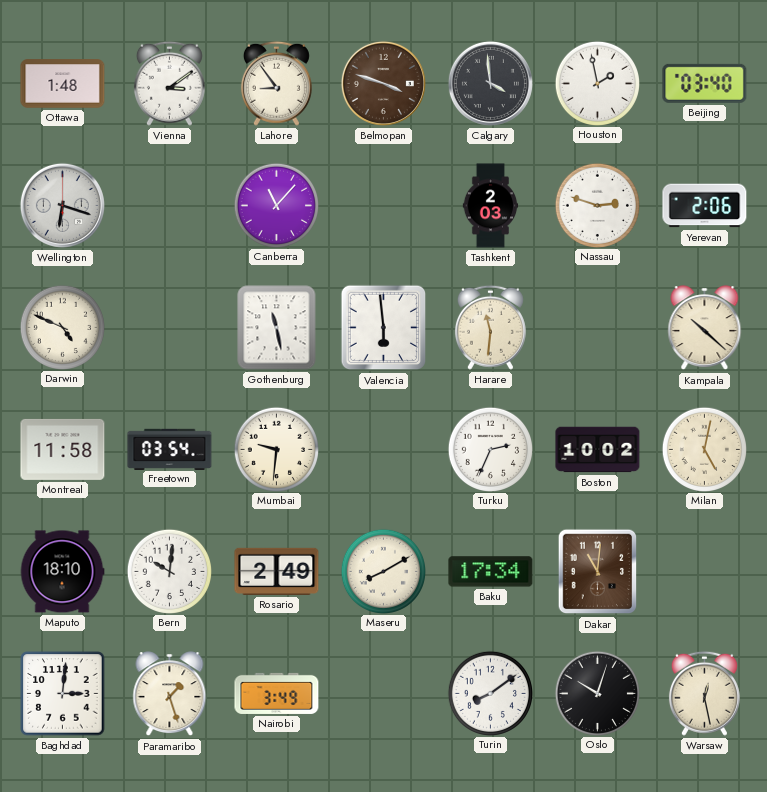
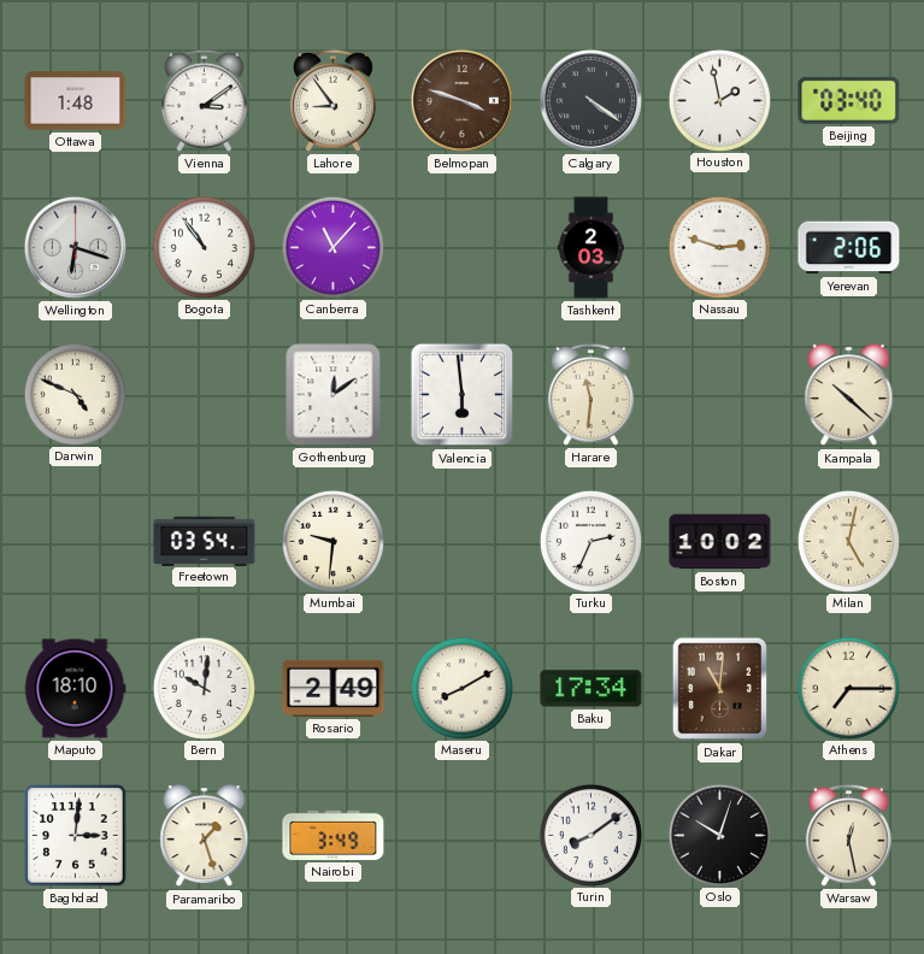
Calgary: 3:59 -> 4:21
Bogota: none -> 10:54
Gothenburg: 11:28 -> 12:09
Montreal: 11:58 -> none
Athens: none -> 7:15
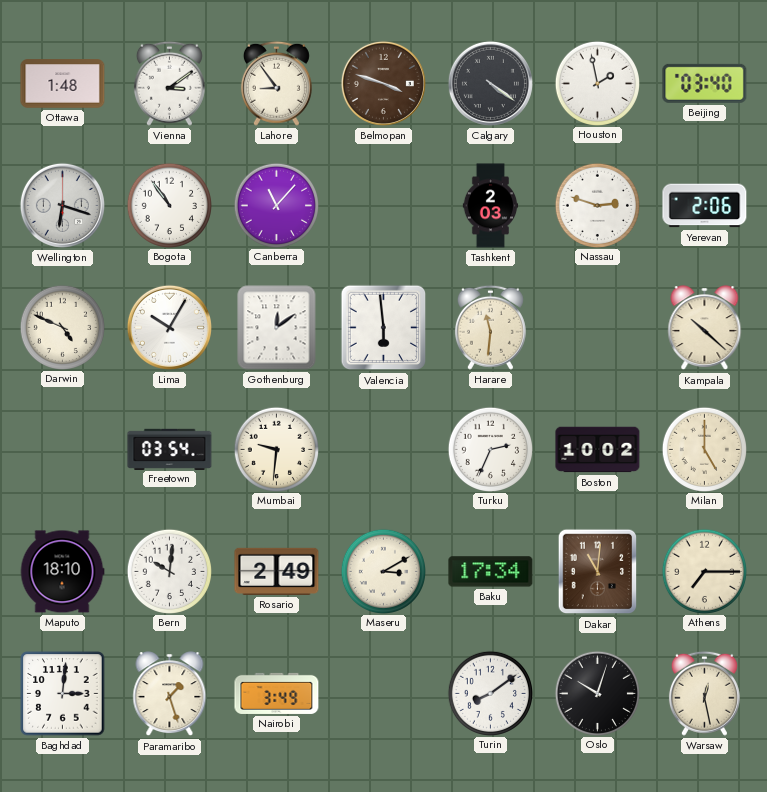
Lima: none -> 10:05
Milan: 5:02 -> 5:00
Maseru: 8:10 -> 3:10
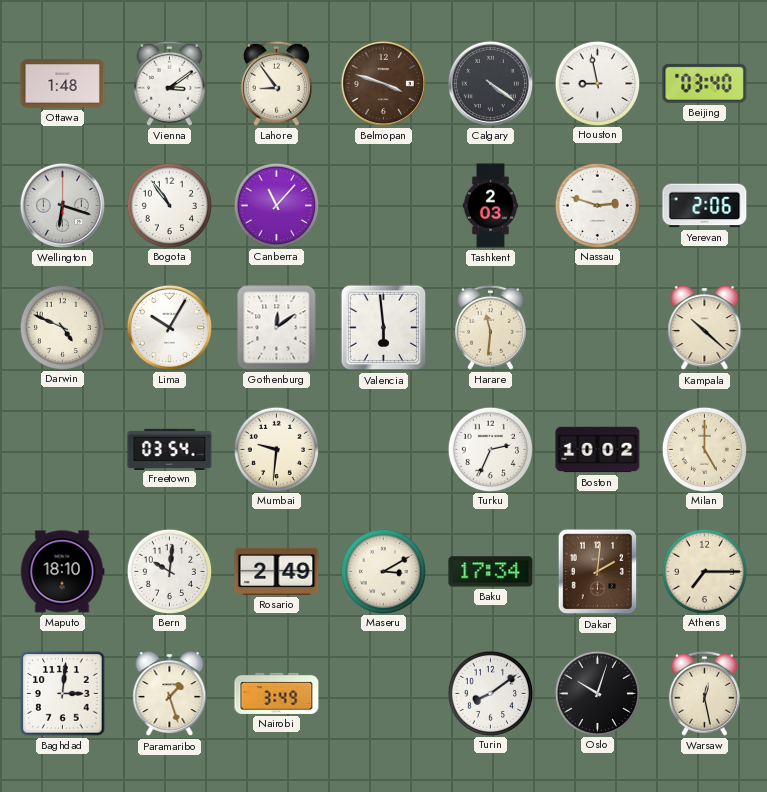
Houston: 1:58 -> 8:58
Dakar: 11:01 -> 2:01
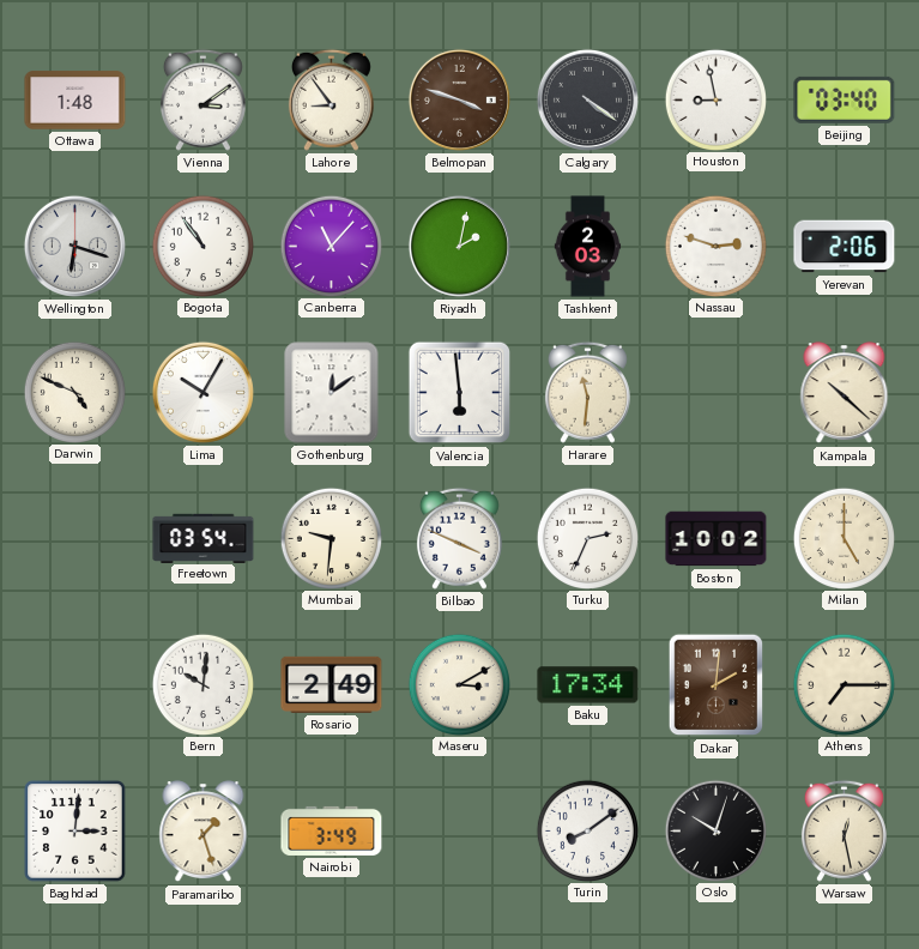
Riyadh: none -> 2:02
Bilbao: none -> 3:49
Maputo: 18:10 -> none
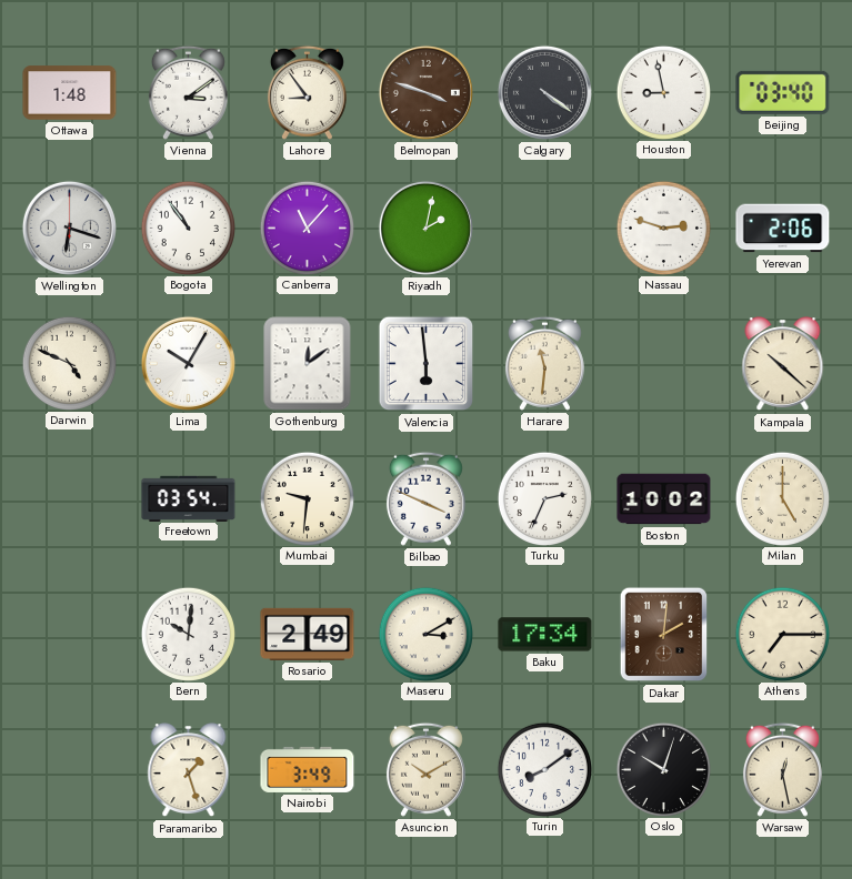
Tashkent: 2:03 -> none
Baghdad: 3:01 -> none
Asuncion: none -> 10:10
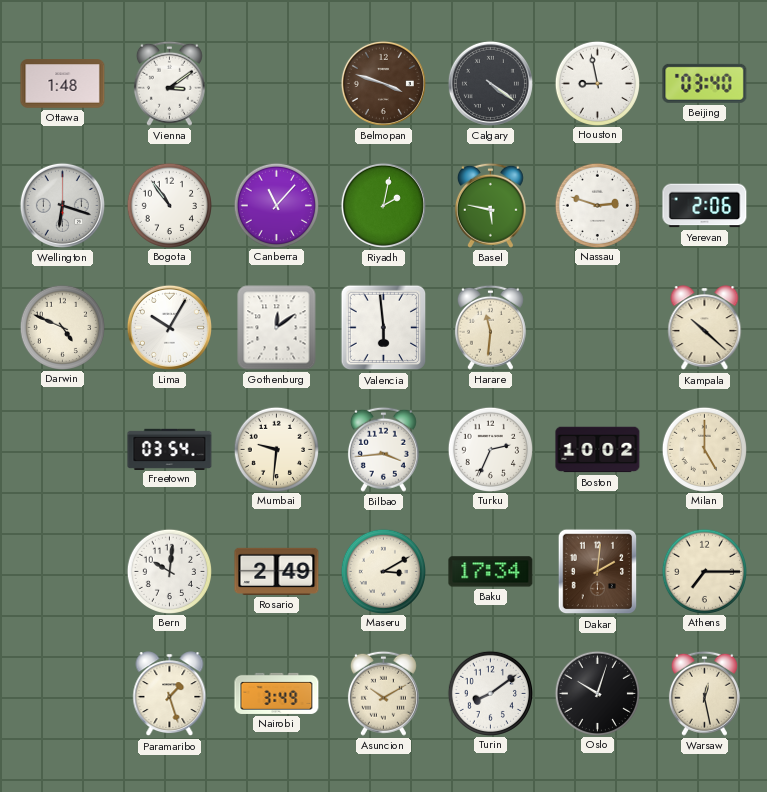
Lahore: 8:54 -> none
Basel: none -> 5:47
Bilbao: 3:49 -> 3:44
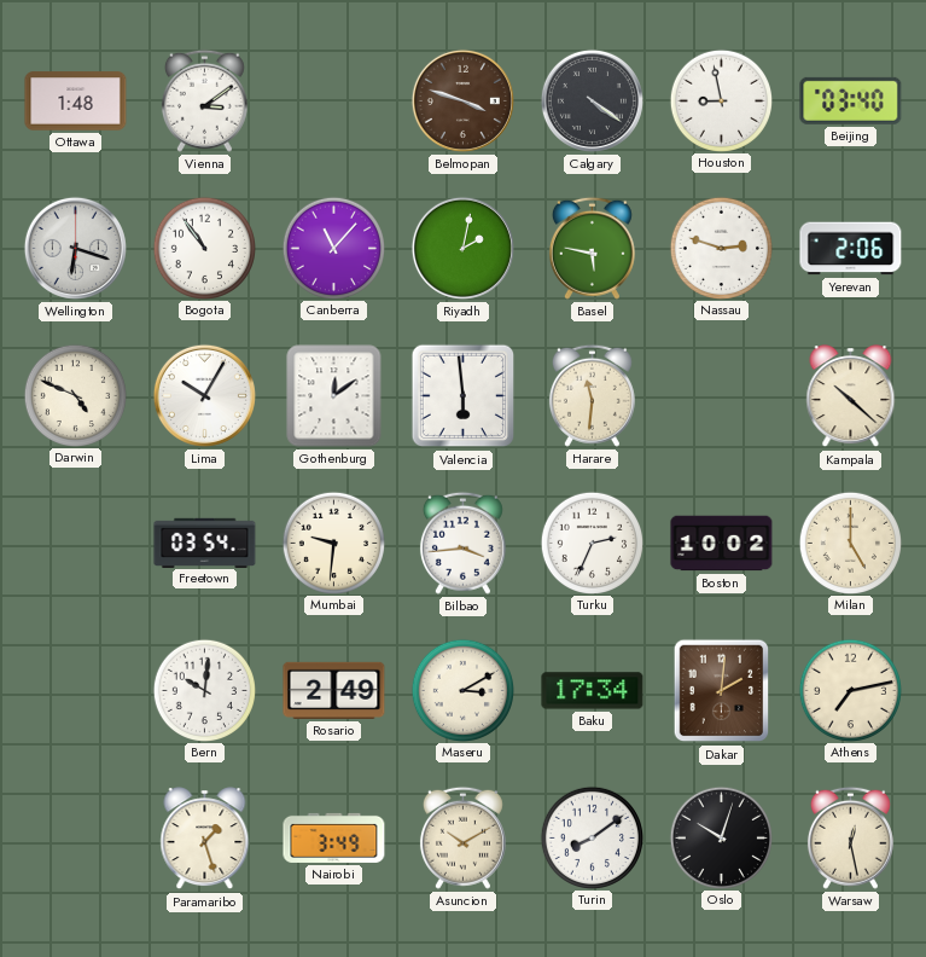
Athens: 7:15 -> 7:13
